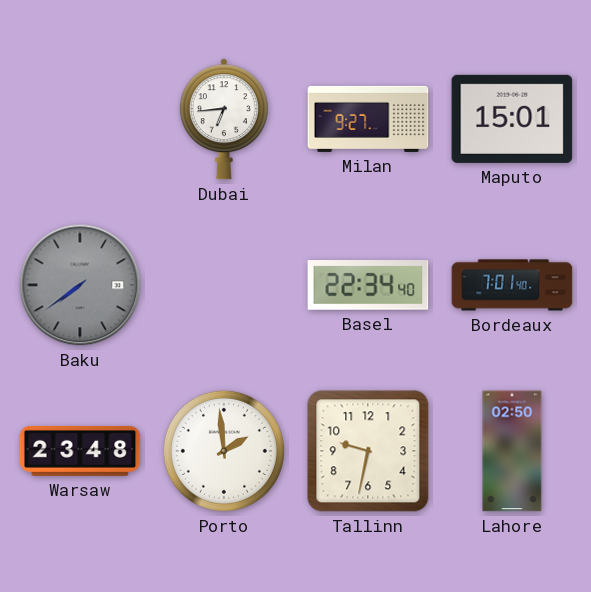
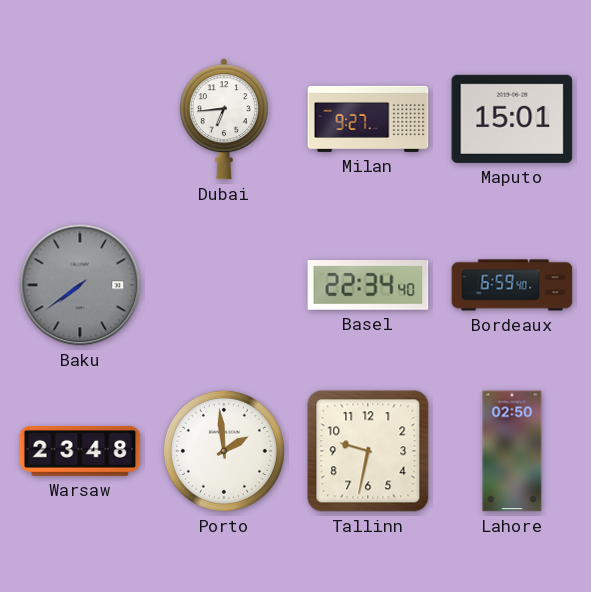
Bordeaux: 7:01 -> 6:59
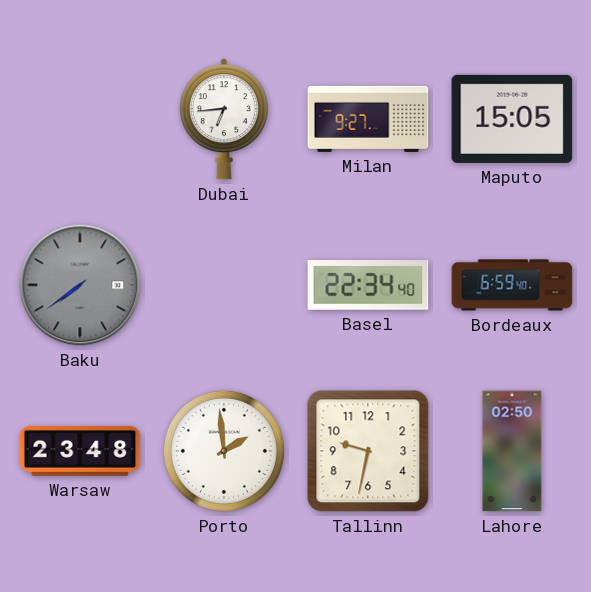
Maputo: 15:01 -> 15:05
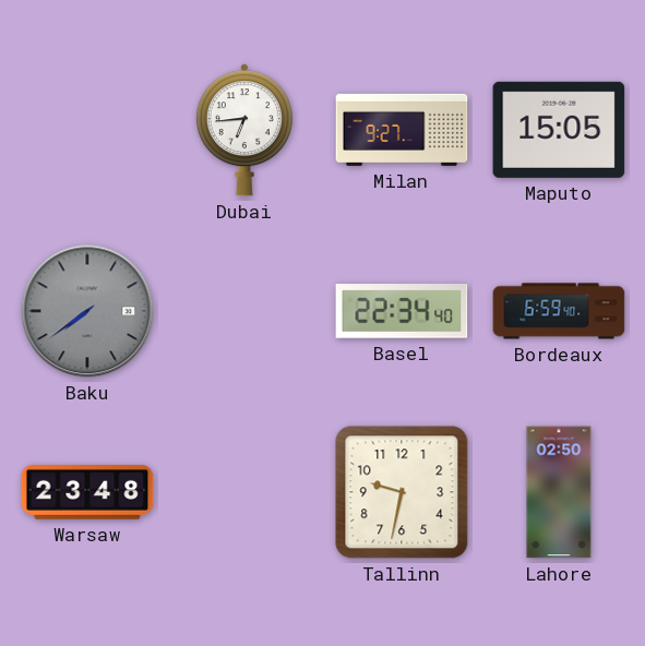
Porto: 1:59 -> none
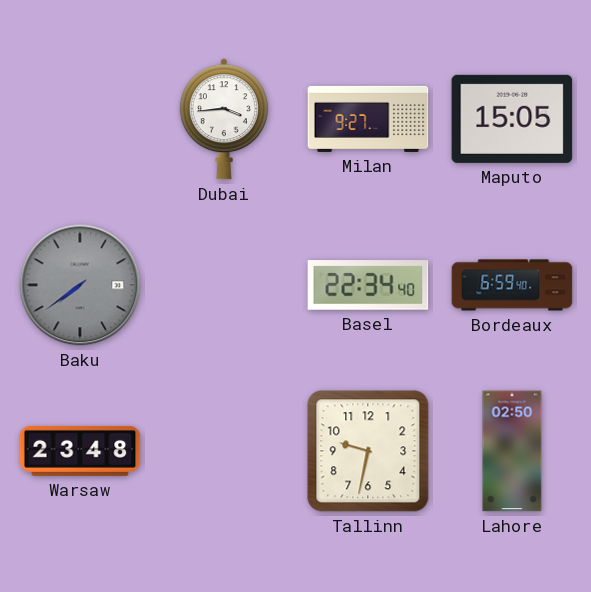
Dubai: 6:44 -> 3:44
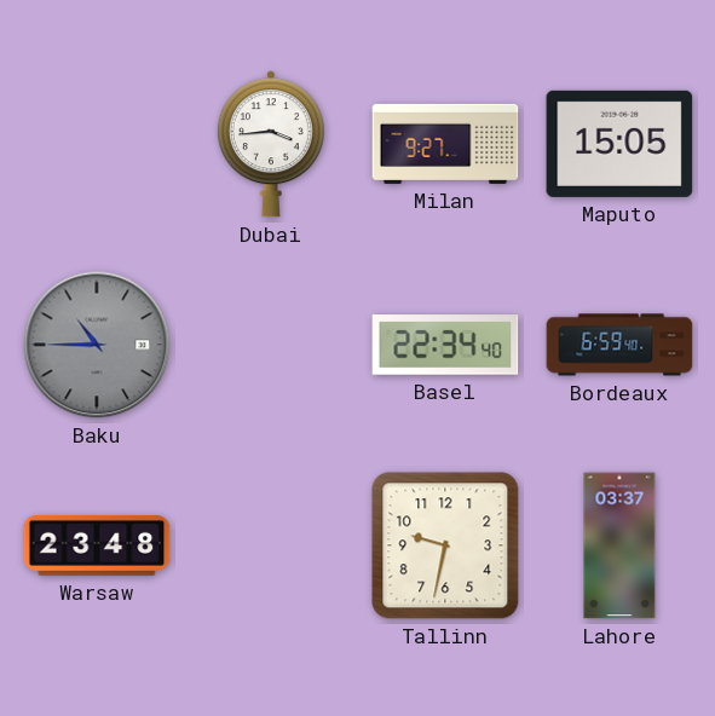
Baku: 7:39 -> 10:45
Lahore: 02:50 -> 03:37
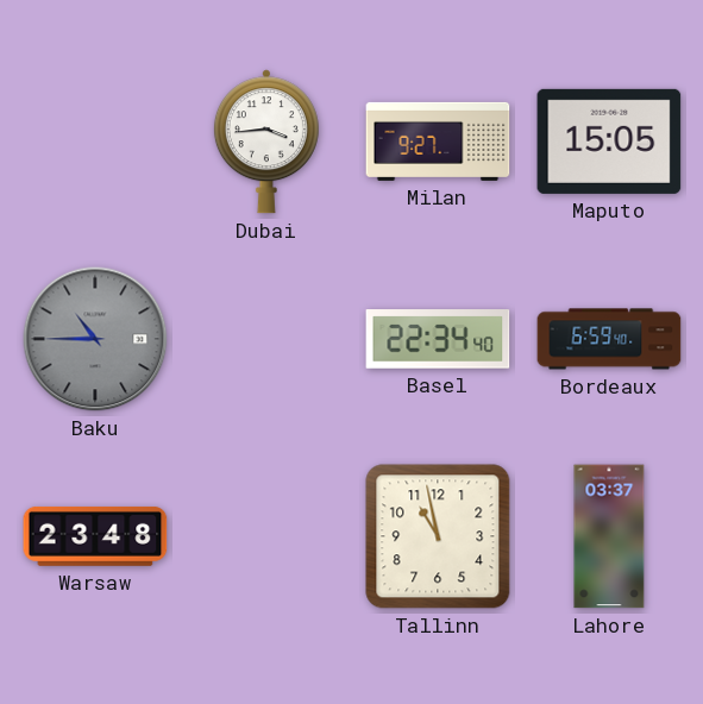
Tallinn: 9:32 -> 10:58
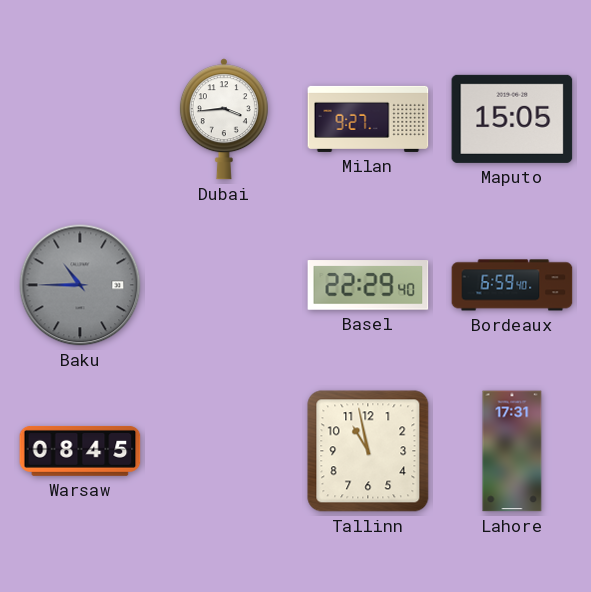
Basel: 22:34 -> 22:29
Warsaw: 23:48 -> 08:45
Lahore: 03:37 -> 17:31
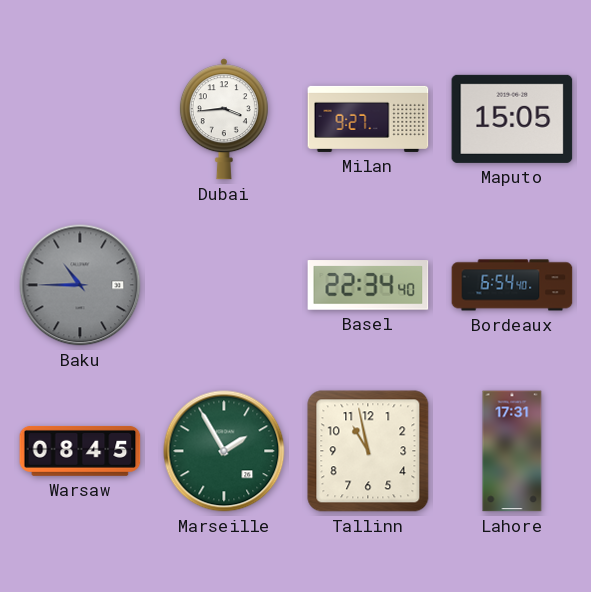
Basel: 22:29 -> 22:34
Bordeaux: 6:59 -> 6:54
Marseille: none -> 1:55
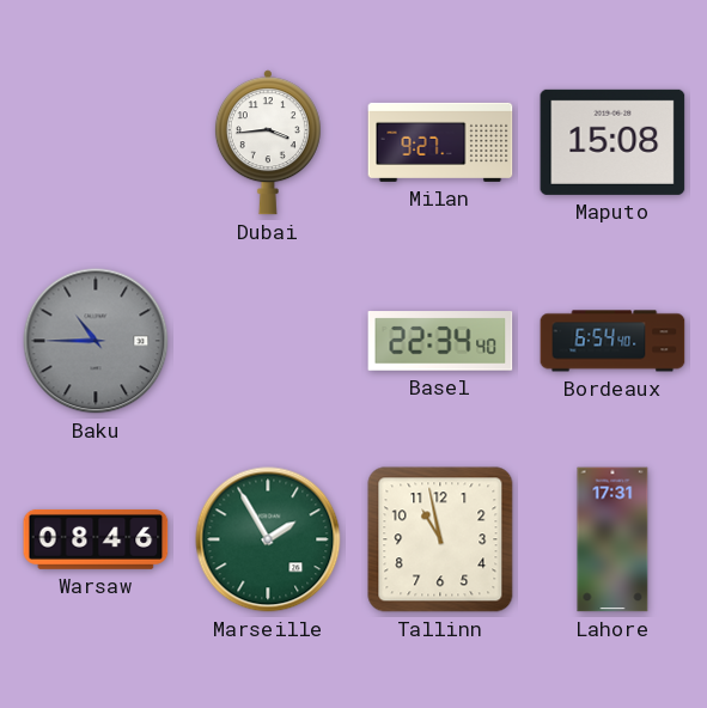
Maputo: 15:05 -> 15:08
Warsaw: 08:45 -> 08:46
